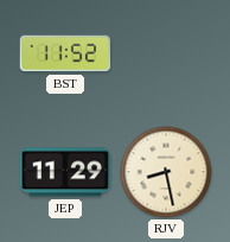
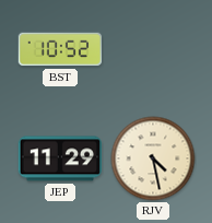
BST: 11:52 -> 10:52
RJV: 8:28 -> 4:28
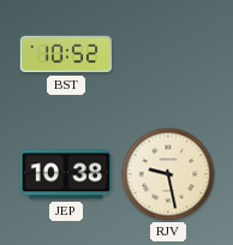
JEP: 11:29 -> 10:38
RJV: 4:28 -> 9:28
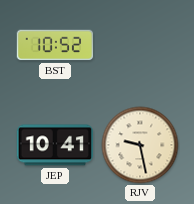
JEP: 10:38 -> 10:41
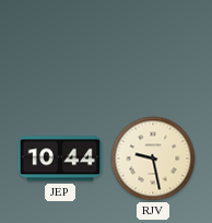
BST: 10:52 -> none
JEP: 10:41 -> 10:44
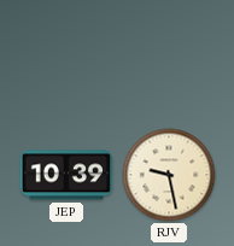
JEP: 10:44 -> 10:39
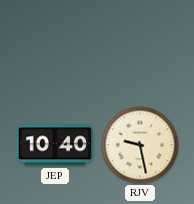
JEP: 10:39 -> 10:40
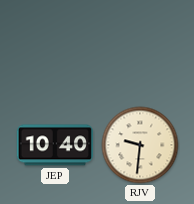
RJV: 9:28 -> 9:31
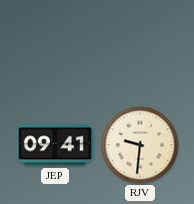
JEP: 10:40 -> 09:41
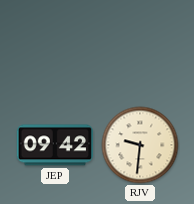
JEP: 09:41 -> 09:42
